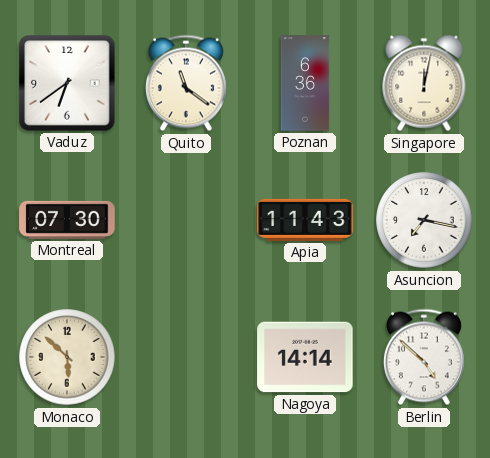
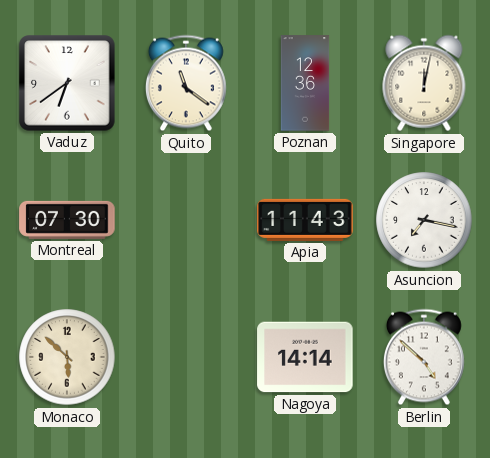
Poznan: 6:36 -> 12:36
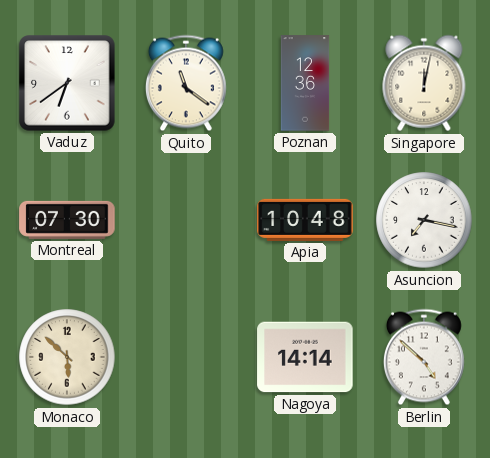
Apia: 11:43 -> 10:48
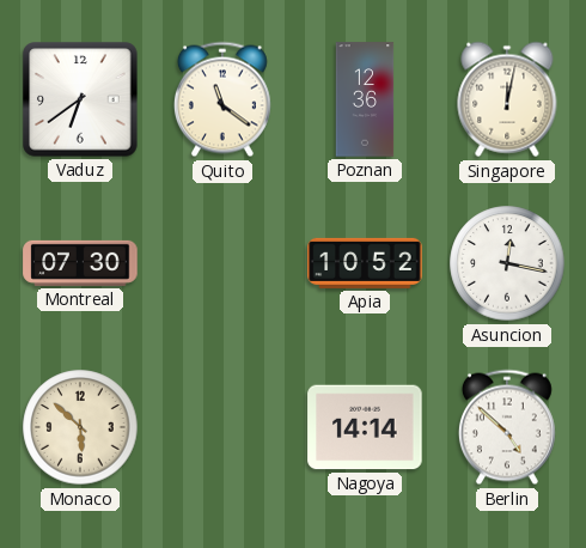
Apia: 10:48 -> 10:52
Asuncion: 7:17 -> 12:17
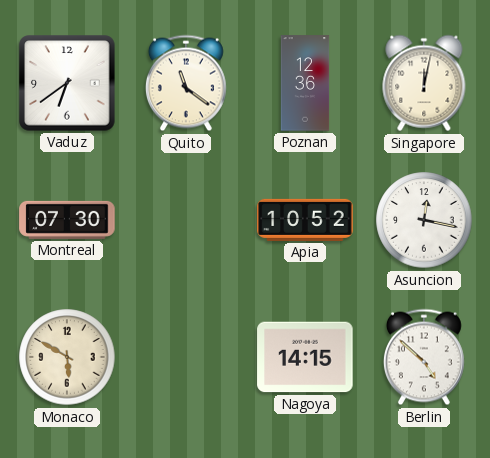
Monaco: 5:52 -> 5:50
Nagoya: 14:14 -> 14:15
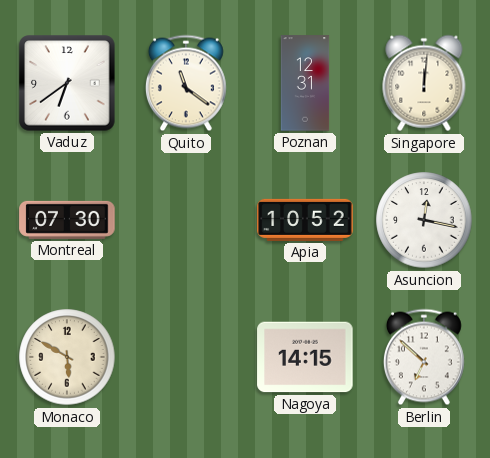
Poznan: 12:36 -> 12:31
Singapore: 12:02 -> 12:01
Berlin: 4:52 -> 6:52
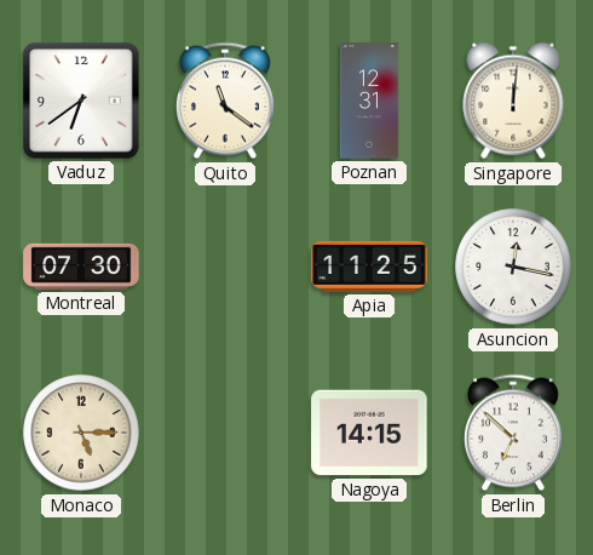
Apia: 10:52 -> 11:25
Monaco: 5:50 -> 5:15
